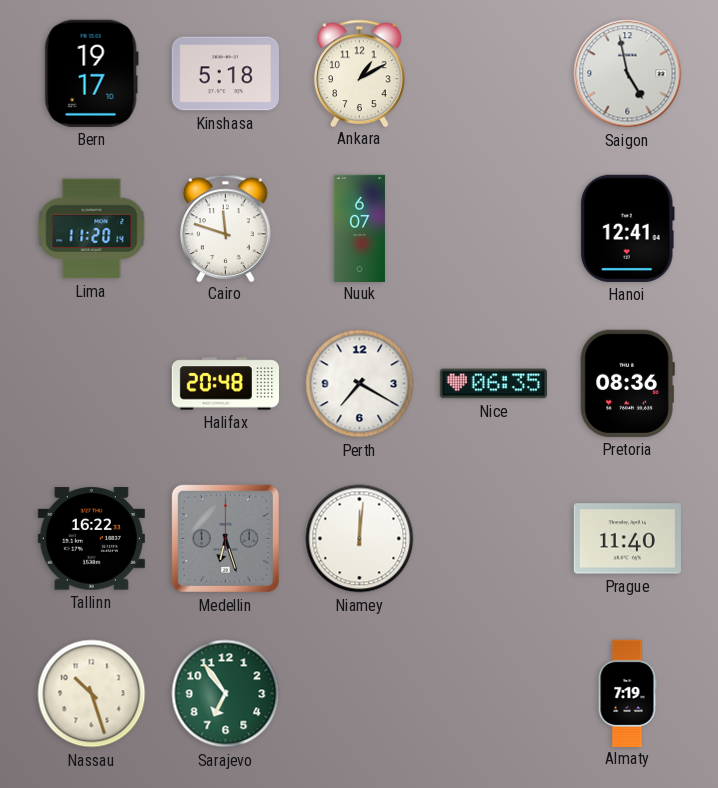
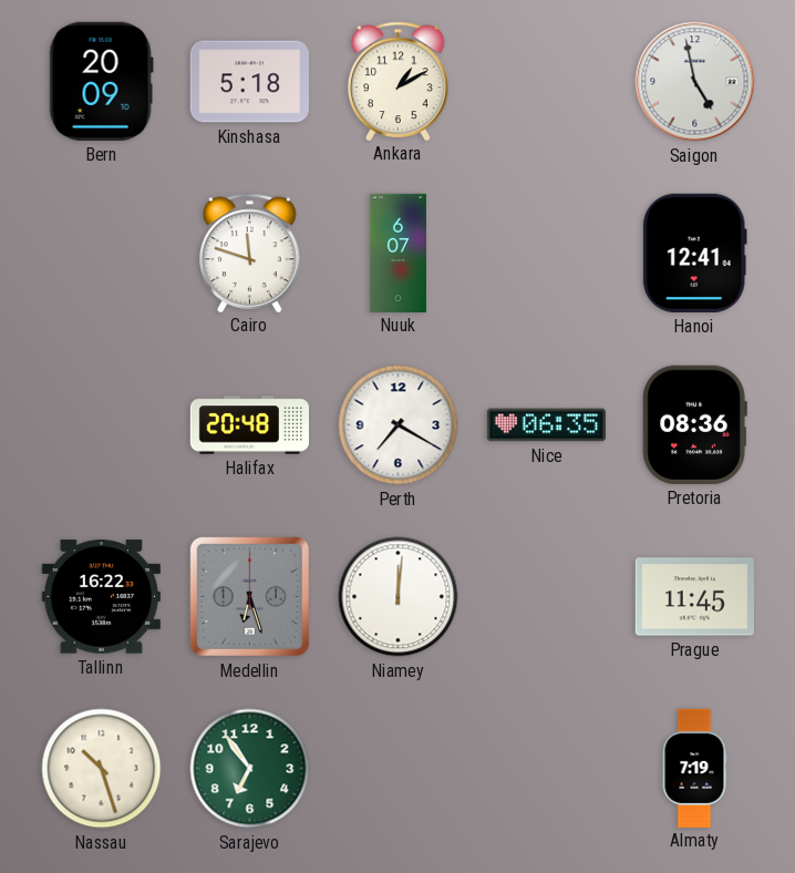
Bern: 19:17 -> 20:09
Lima: 11:20 -> none
Prague: 11:40 -> 11:45
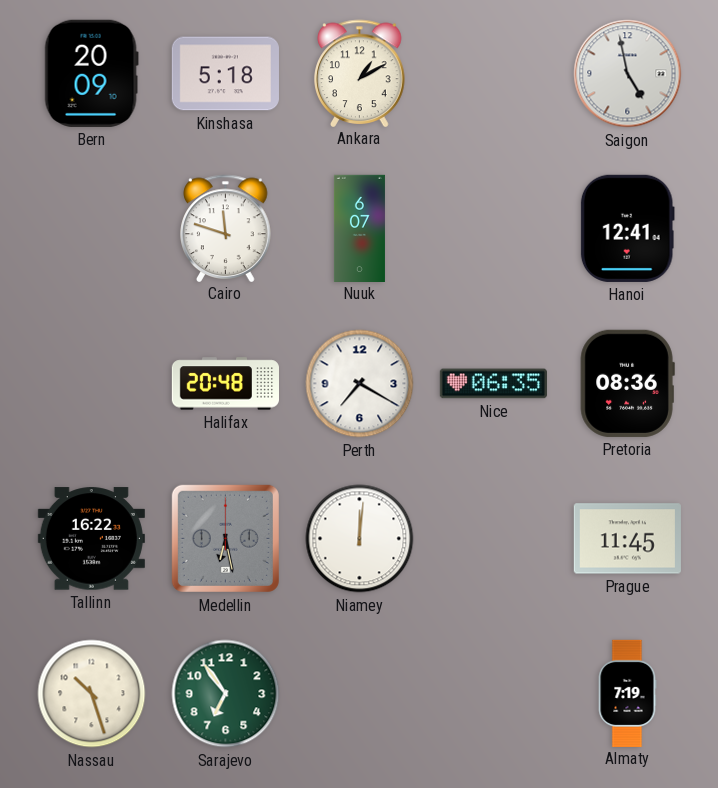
Medellin: 6:27 -> 6:28
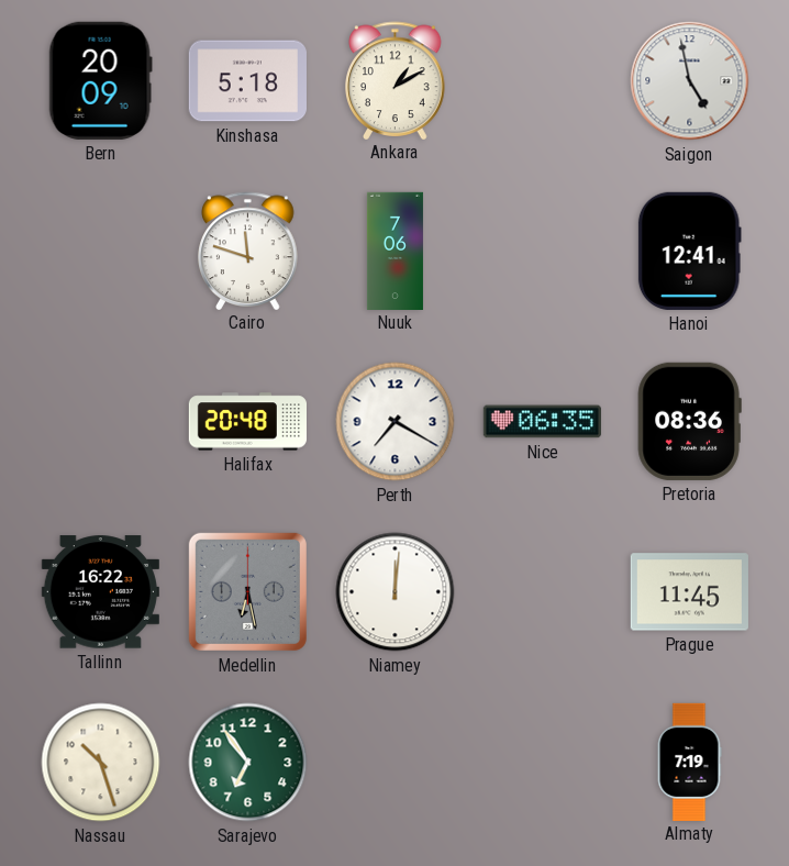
Nuuk: 6:07 -> 7:06
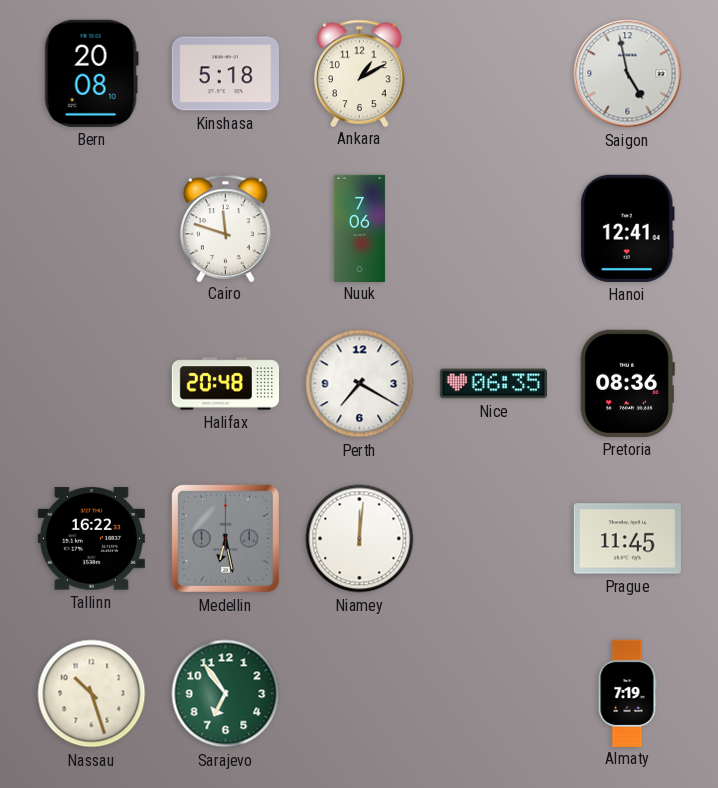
Bern: 20:09 -> 20:08
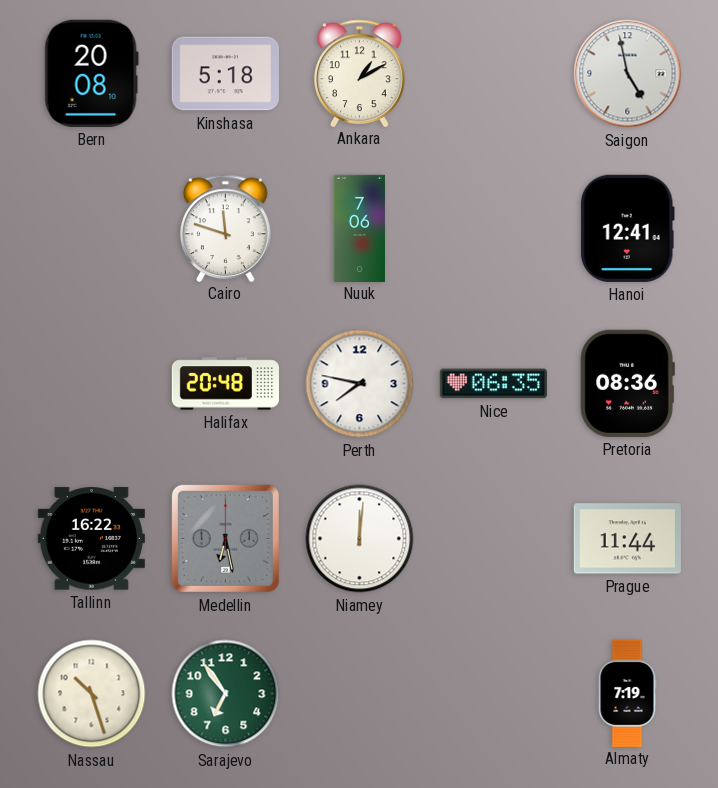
Perth: 7:20 -> 7:47
Prague: 11:45 -> 11:44
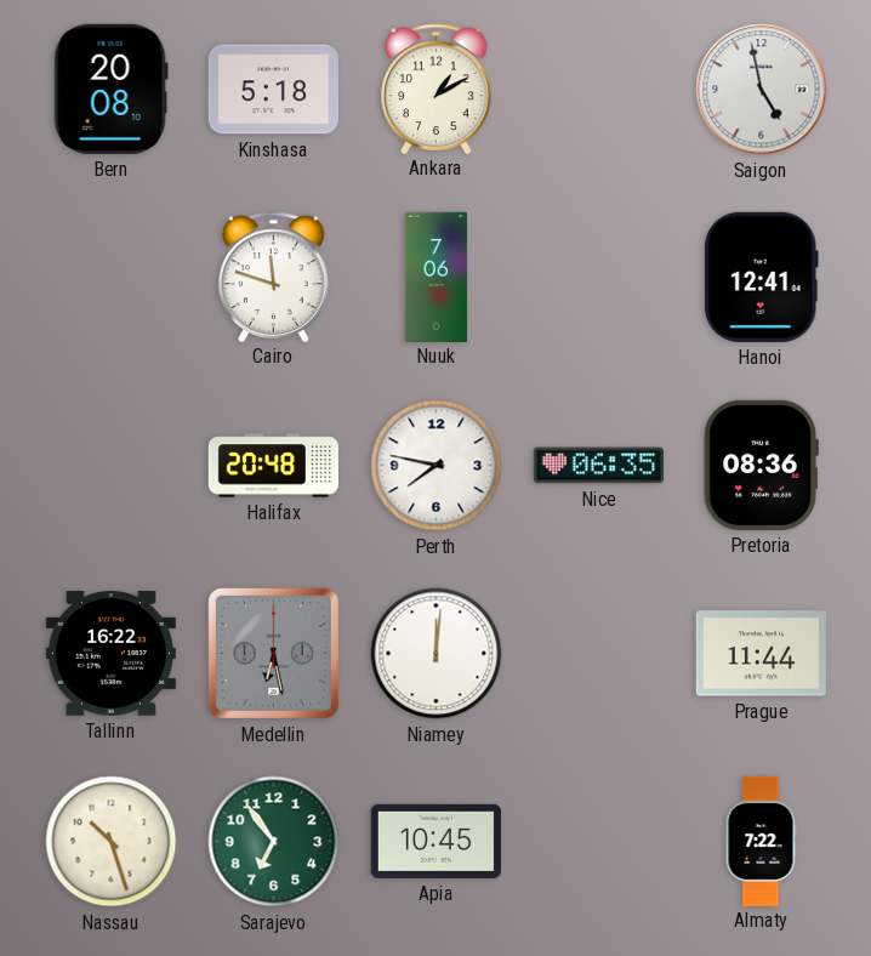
Apia: none -> 10:45
Almaty: 7:19 -> 7:22
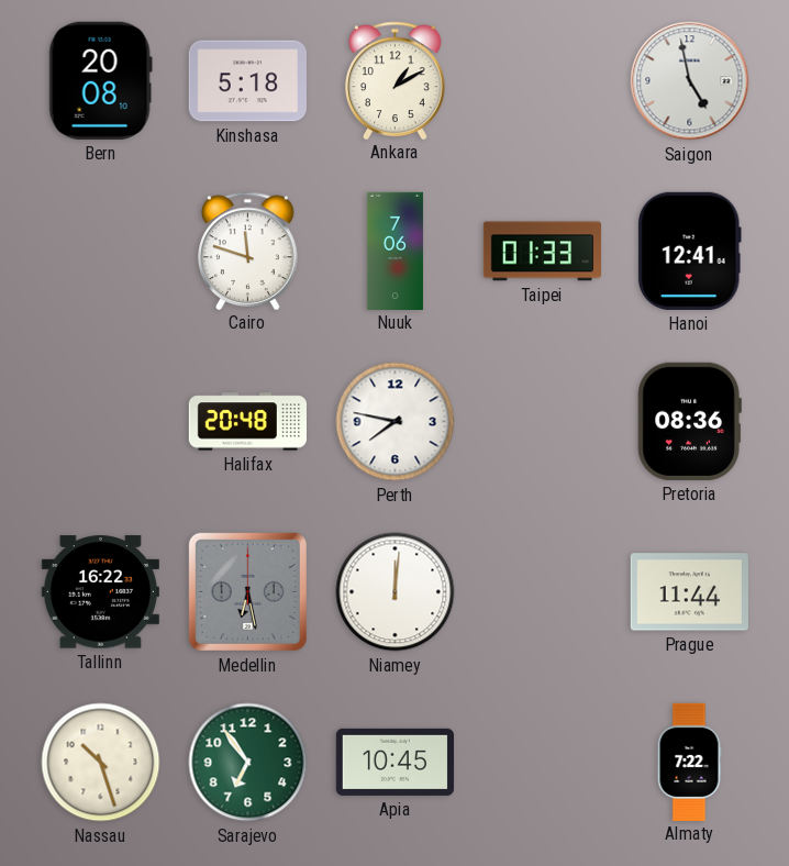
Taipei: none -> 01:33
Nice: 06:35 -> none
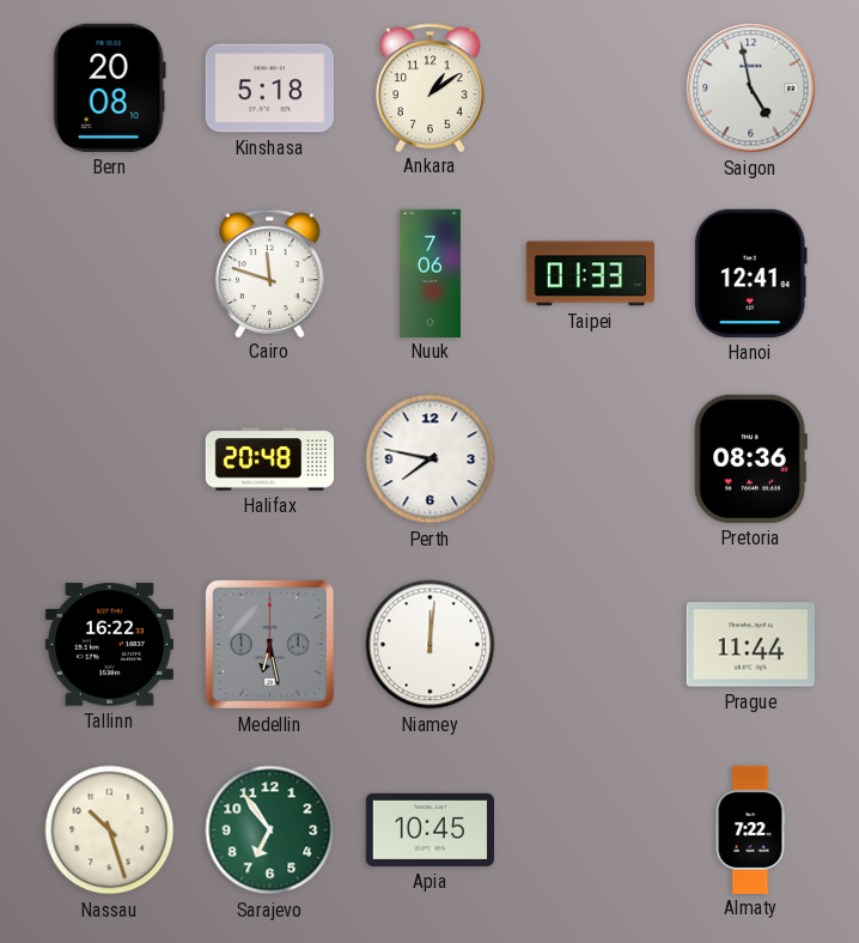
Ankara: 1:10 -> 1:09
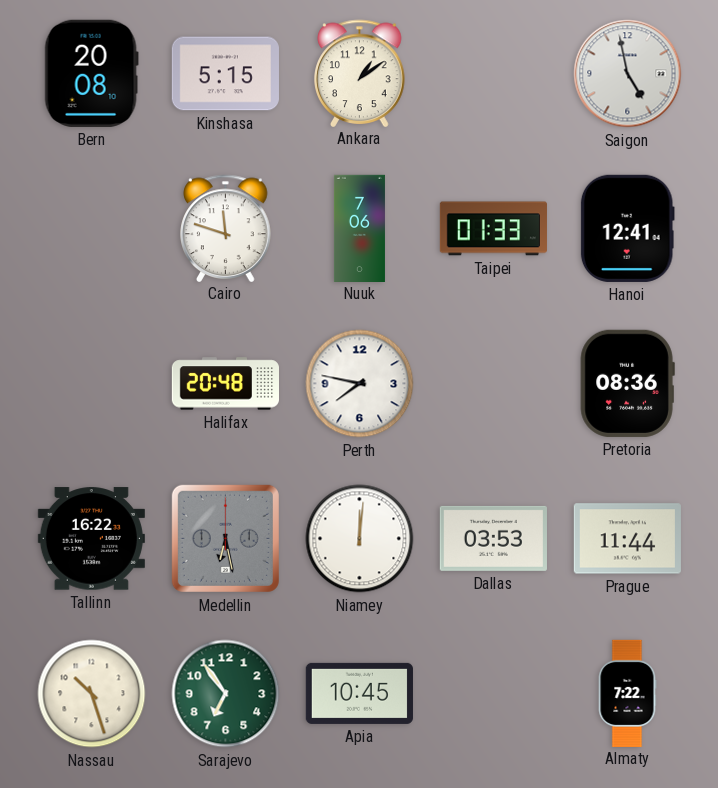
Kinshasa: 5:18 -> 5:15
Dallas: none -> 03:53
